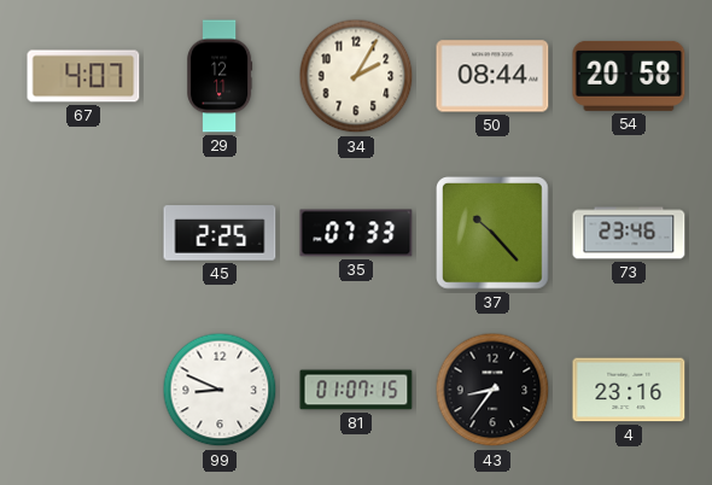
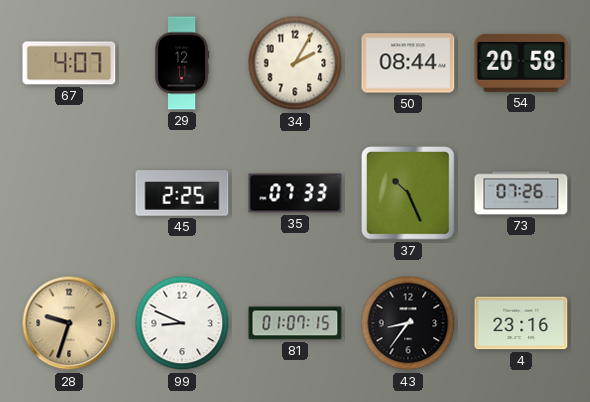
37: 10:23 -> 10:26
73: 23:46 -> 07:26
28: none -> 9:33
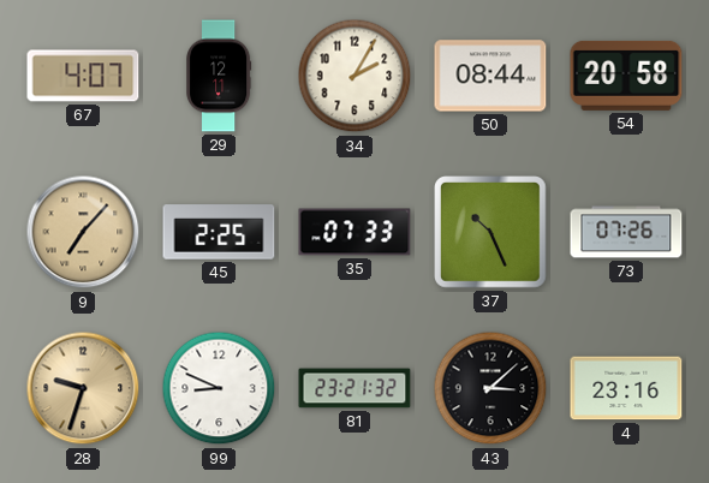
9: none -> 7:07
81: 01:07 -> 23:21
43: 8:36 -> 3:08
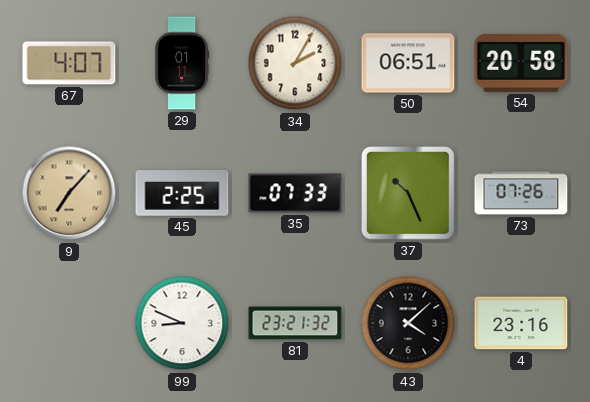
29: 12:11 -> 01:11
50: 08:44 -> 06:51
28: 9:33 -> none
43: 3:08 -> 4:08
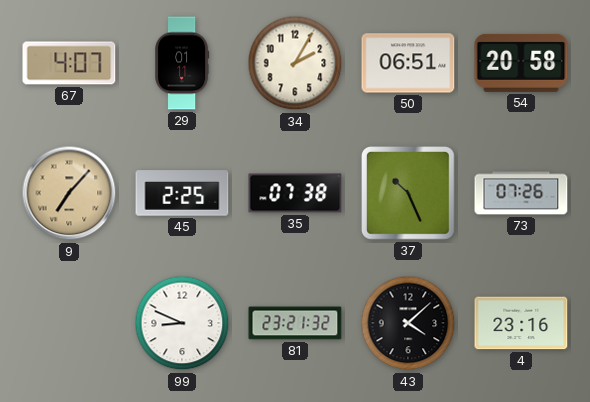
35: 07:33 -> 07:38
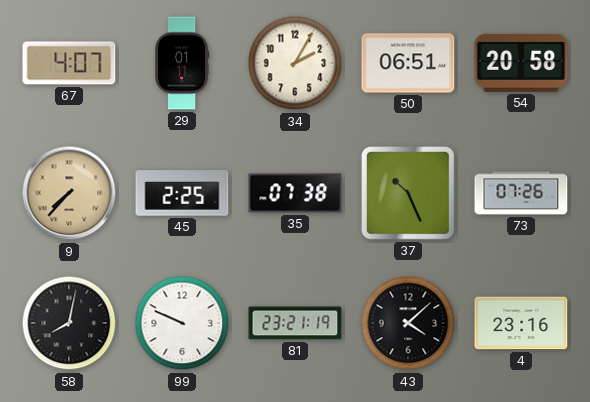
9: 7:07 -> 7:37
58: none -> 8:02
99: 8:49 -> 9:49
81: 23:21:32 -> 23:21:19
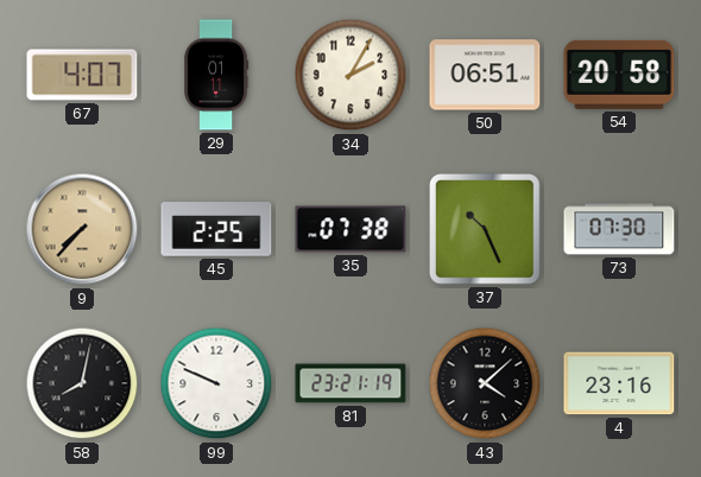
73: 07:26 -> 07:30
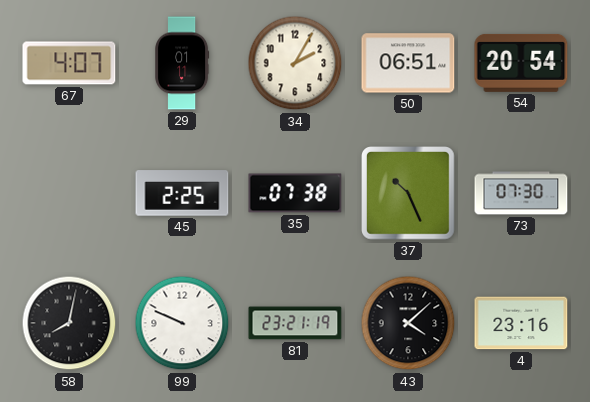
54: 20:58 -> 20:54
9: 7:37 -> none
